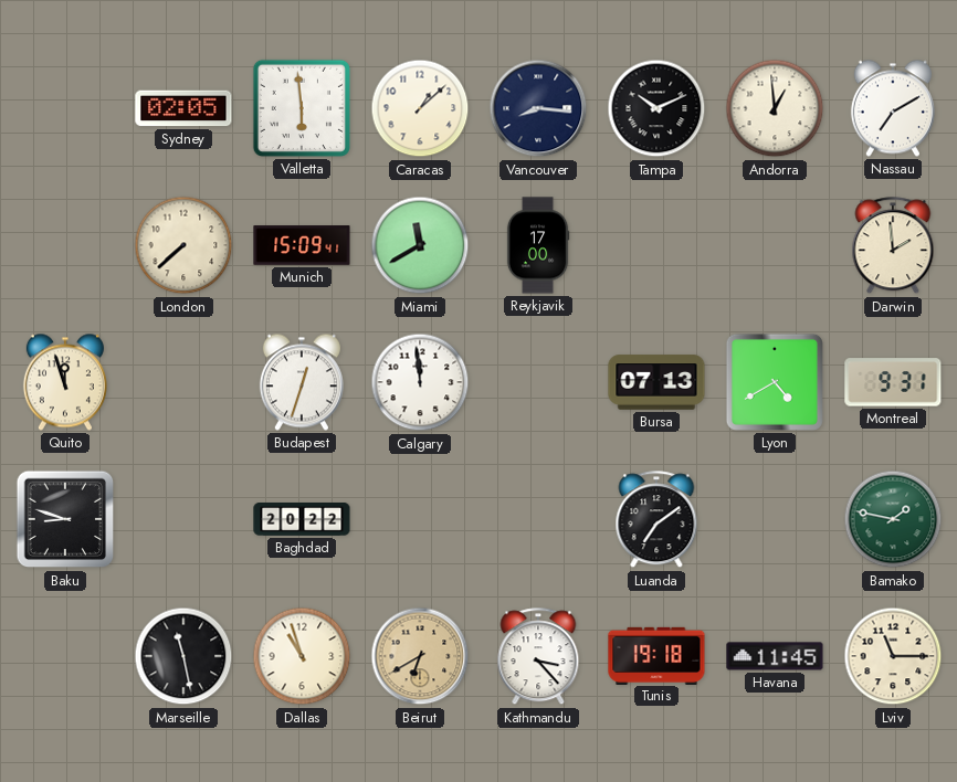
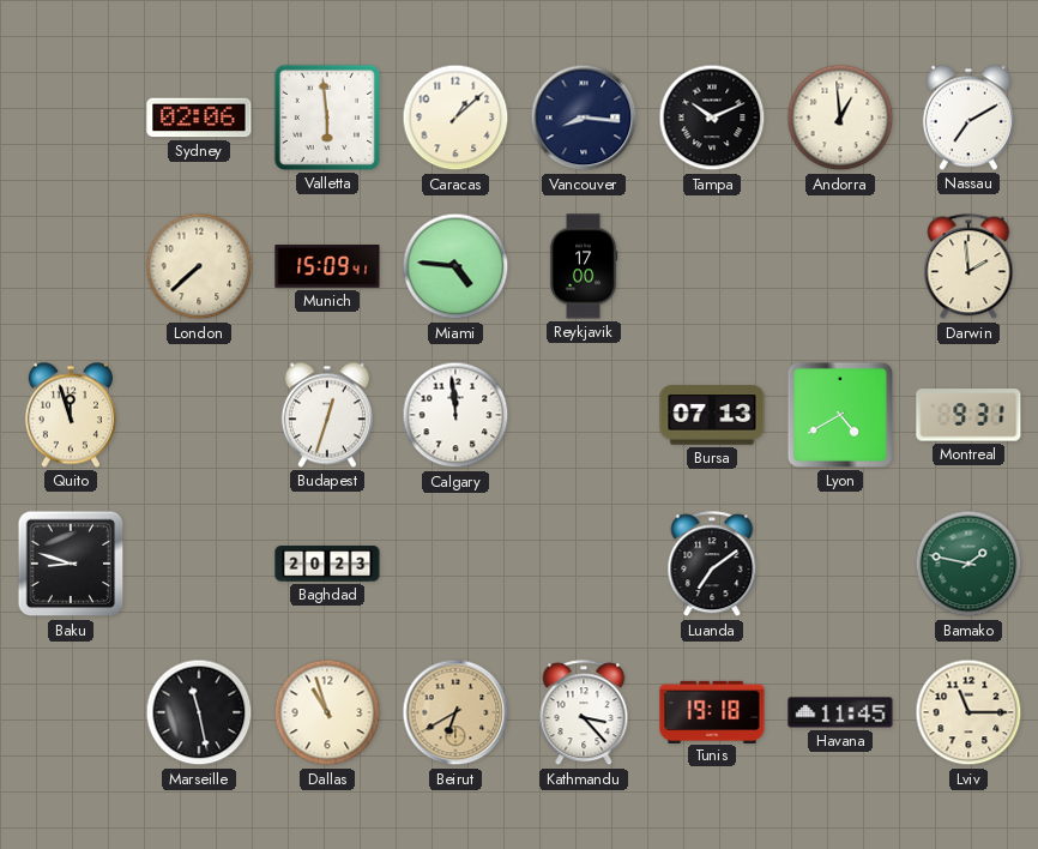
Sydney: 02:05 -> 02:06
Miami: 11:40 -> 4:46
Baghdad: 20:22 -> 20:23
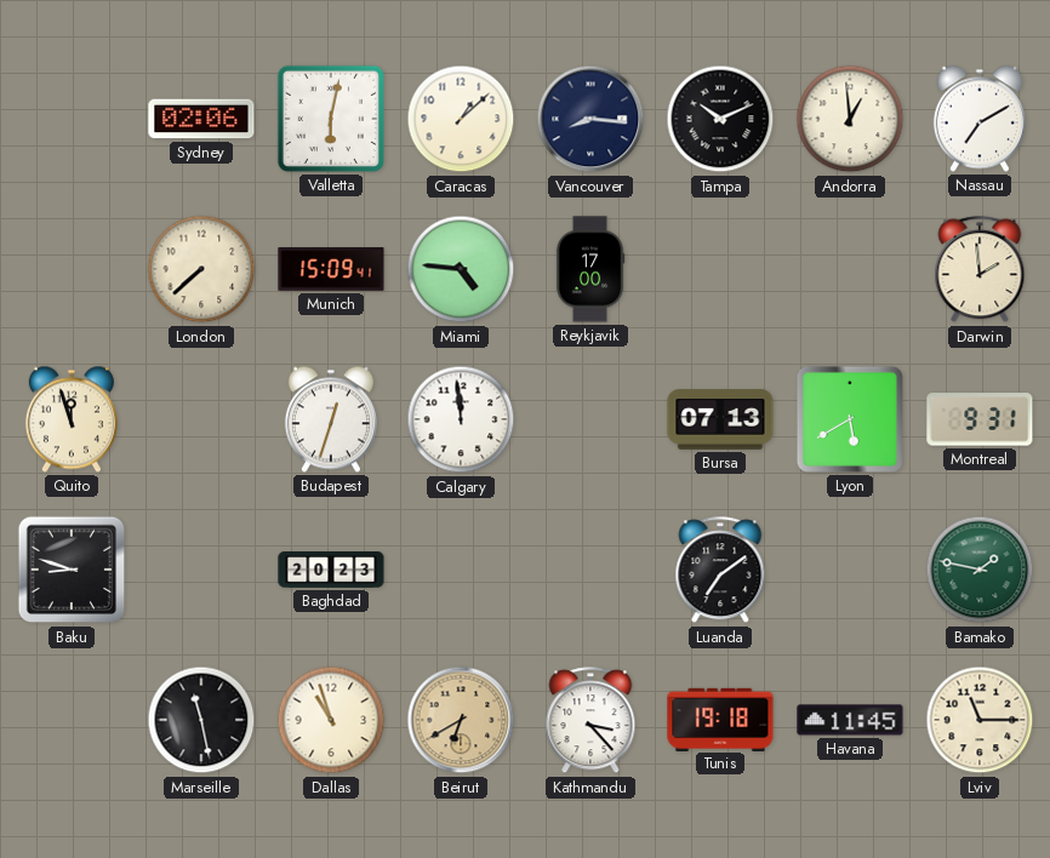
Valletta: 5:59 -> 6:02
Lyon: 4:40 -> 5:40
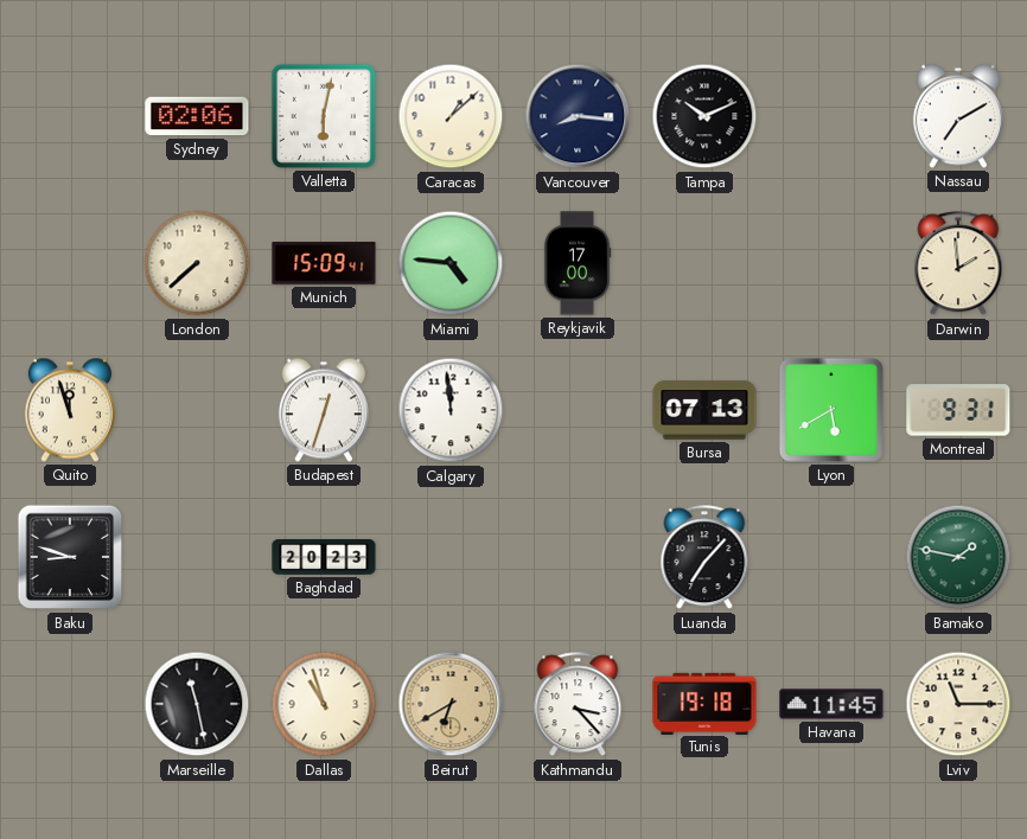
Andorra: 12:59 -> none
Luanda: 7:09 -> 7:07
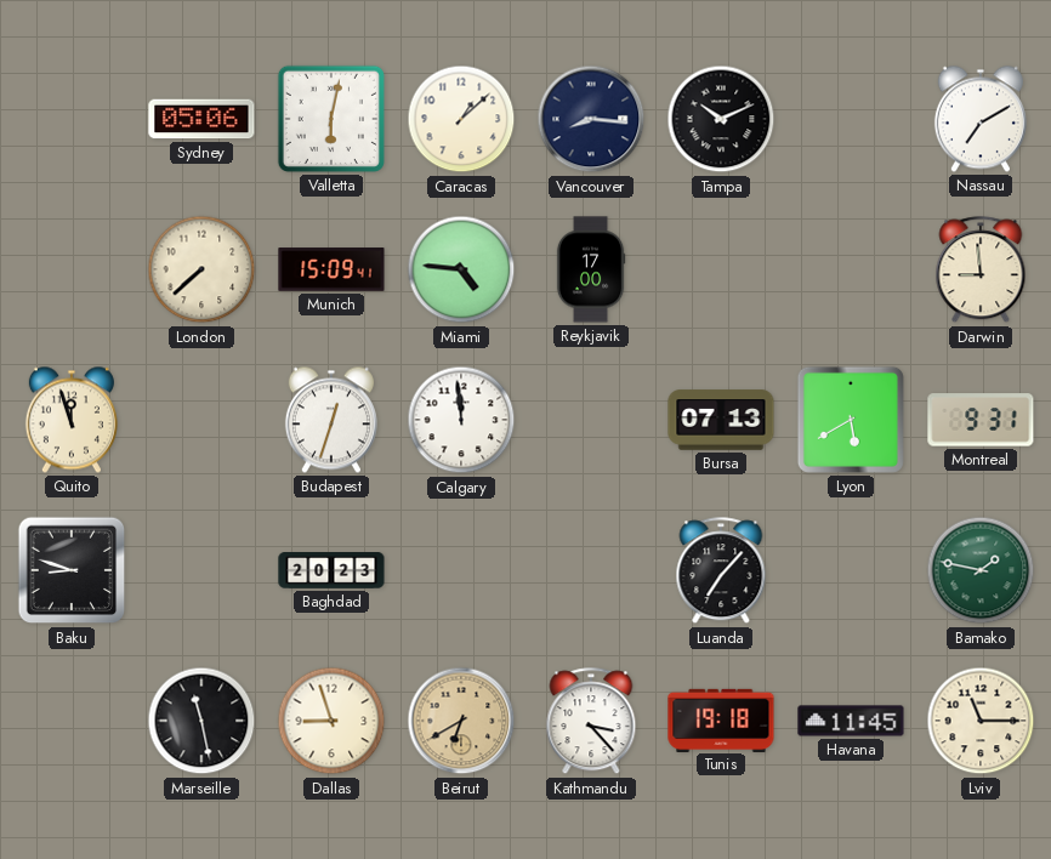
Sydney: 02:06 -> 05:06
Darwin: 1:59 -> 8:59
Dallas: 10:57 -> 8:57
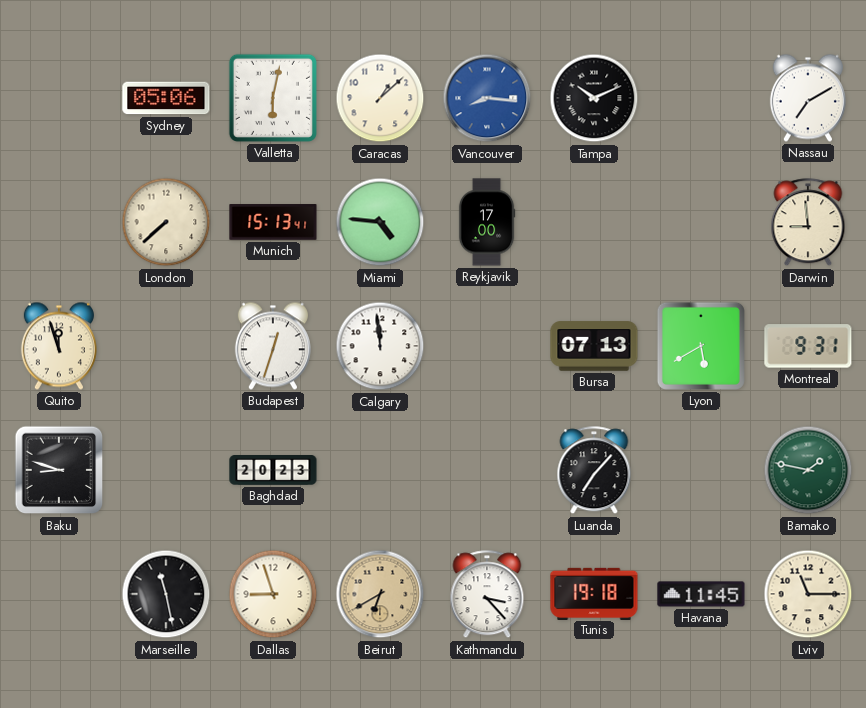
Vancouver dial: navy -> blue
Munich: 15:09 -> 15:13
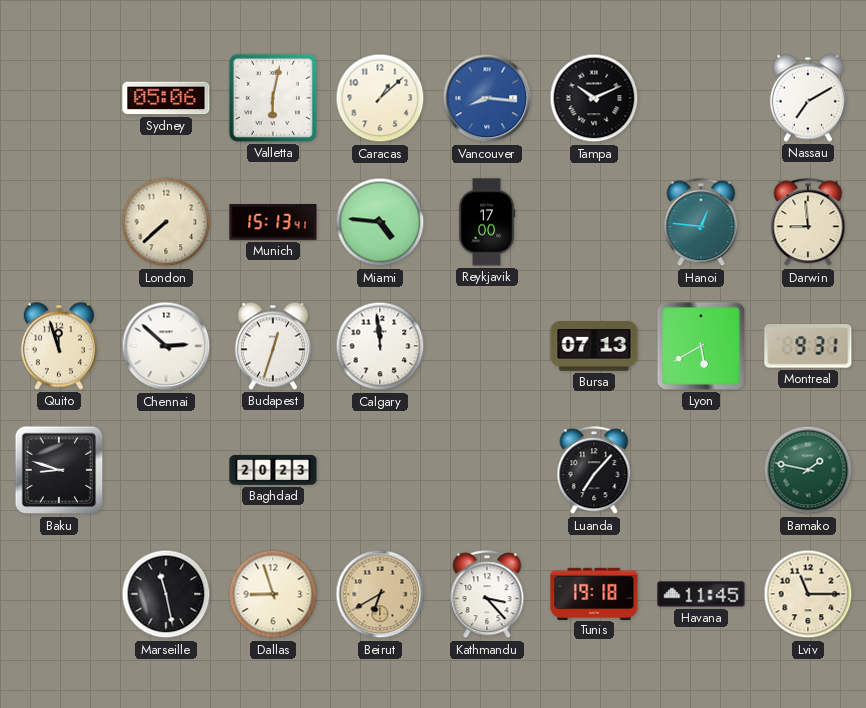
Hanoi: none -> 12:46
Chennai: none -> 2:52
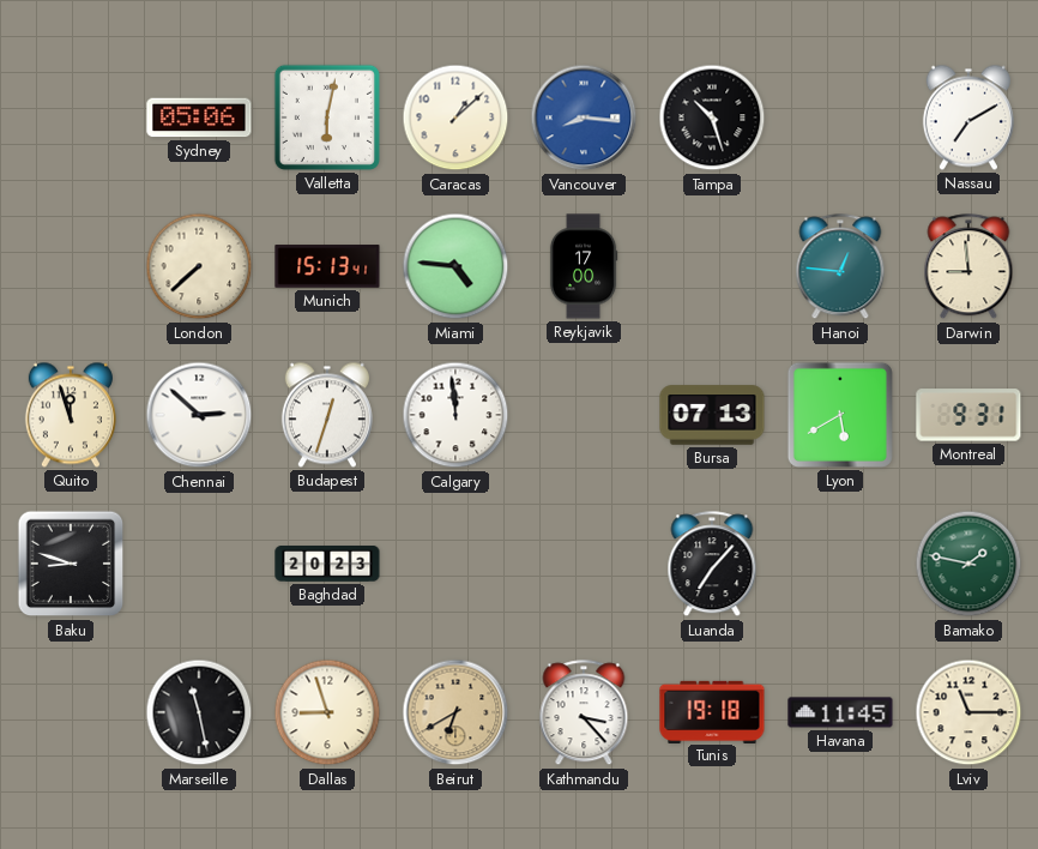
Tampa: 10:11 -> 10:27
